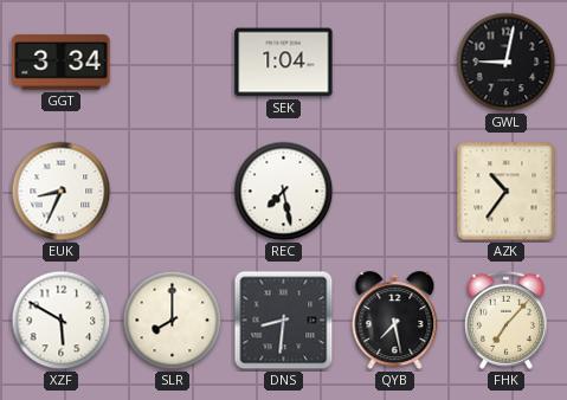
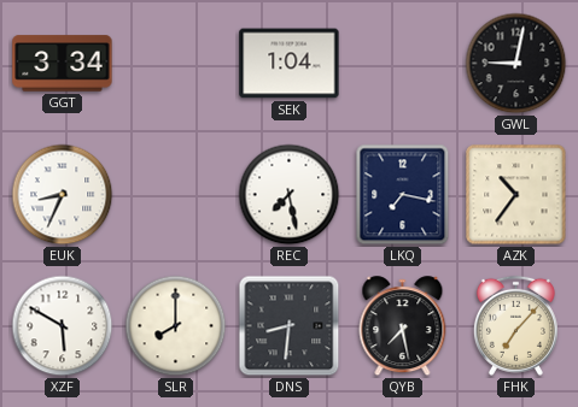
LKQ: none -> 7:17
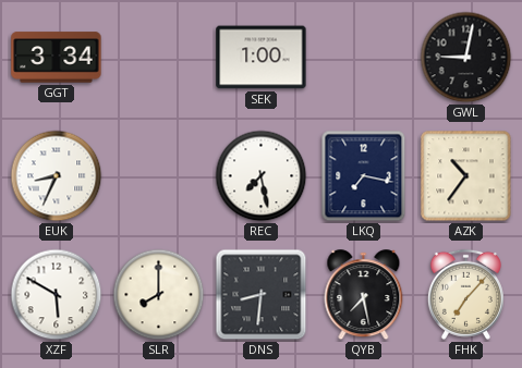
SEK: 1:04 -> 1:00
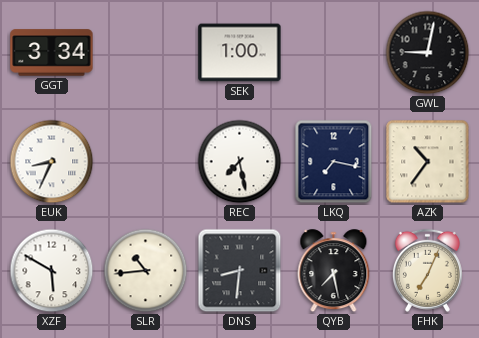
SLR: 8:00 -> 10:44
FHK: 7:07 -> 7:04
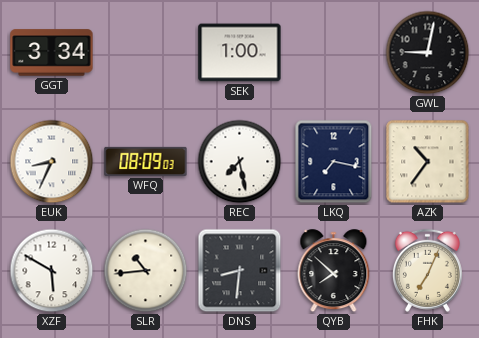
WFQ: none -> 08:09
QYB: 7:28 -> 7:52
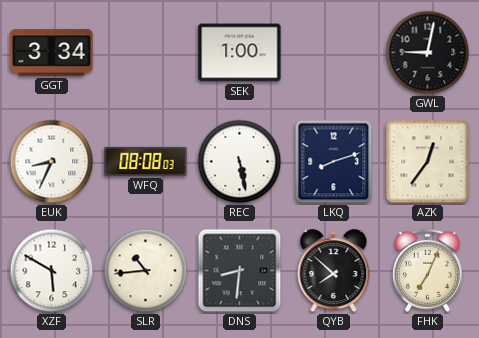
WFQ: 08:09 -> 08:08
REC: 7:28 -> 5:28
LKQ: 7:17 -> 8:12
AZK: 10:36 -> 12:36
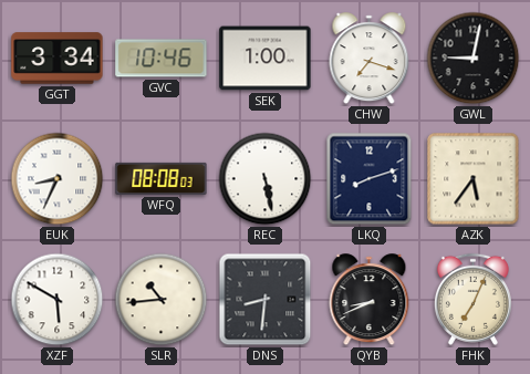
GVC: none -> 10:46
CHW: none -> 7:18
AZK: 12:36 -> 5:36
QYB: 7:52 -> 8:41
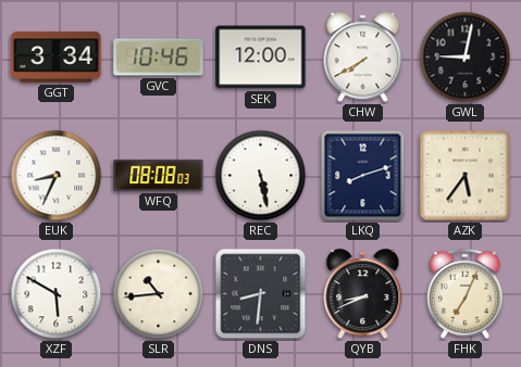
SEK: 1:00 -> 12:00
CHW: 7:18 -> 7:40
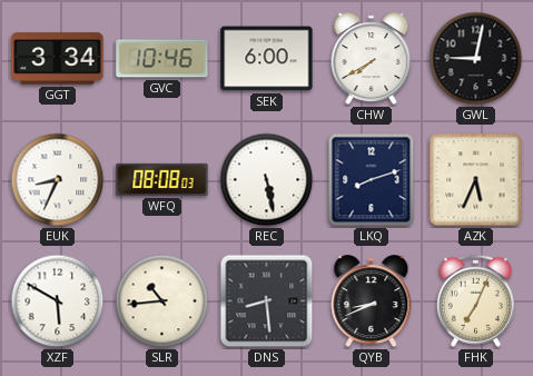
SEK: 12:00 -> 6:00
AZK: 5:36 -> 5:34
DNS: 8:31 -> 8:29
